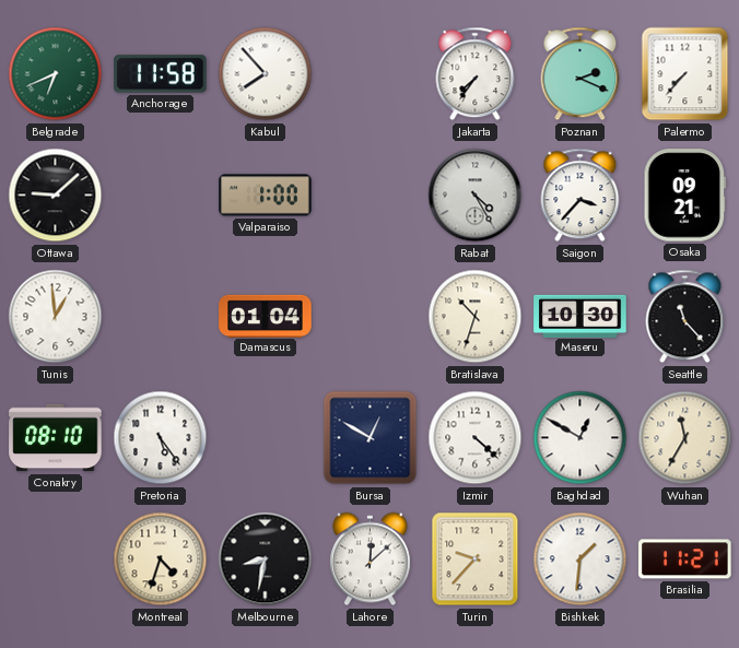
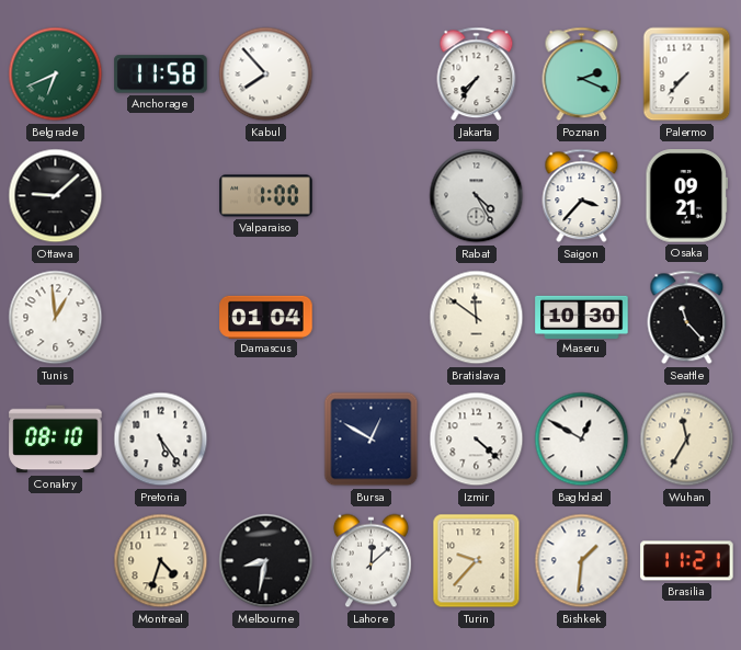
Bratislava: 10:33 -> 11:51
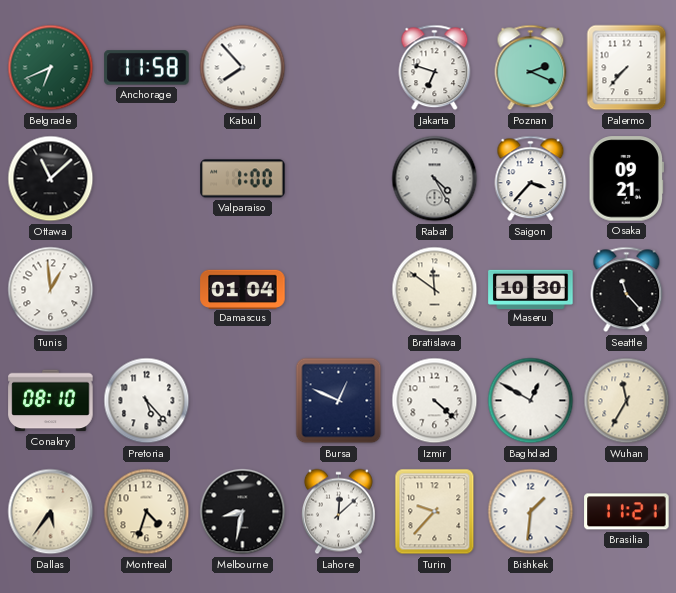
Jakarta: 7:36 -> 6:48
Ottawa: 9:08 -> 11:08
Pretoria: 5:24 -> 5:23
Bursa: 12:50 -> 12:49
Dallas: none -> 5:36
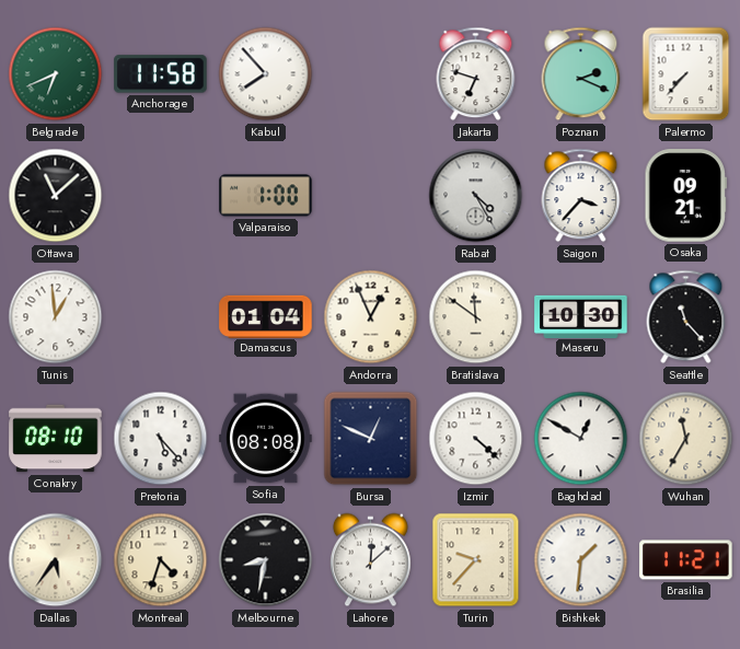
Andorra: none -> 12:56
Sofia: none -> 08:08
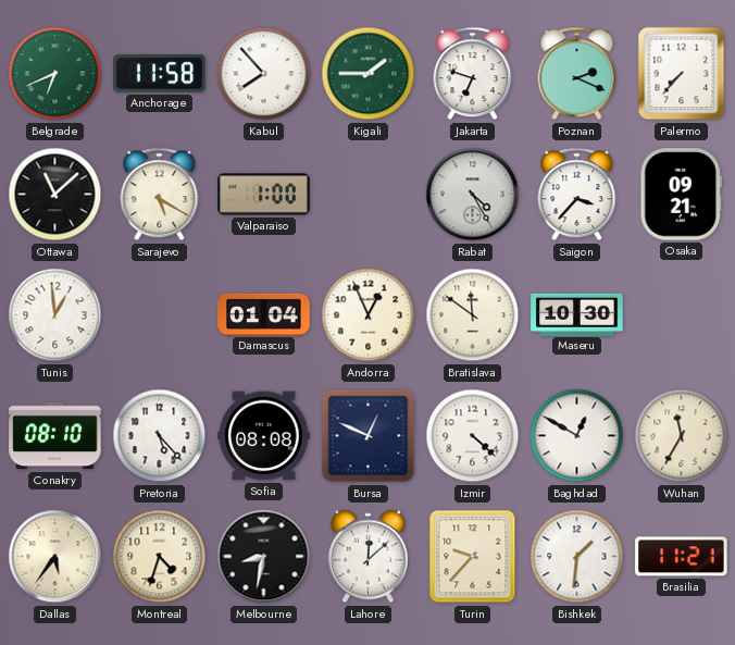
Kigali: none -> 1:45
Sarajevo: none -> 5:20
Seattle: 11:23 -> none
